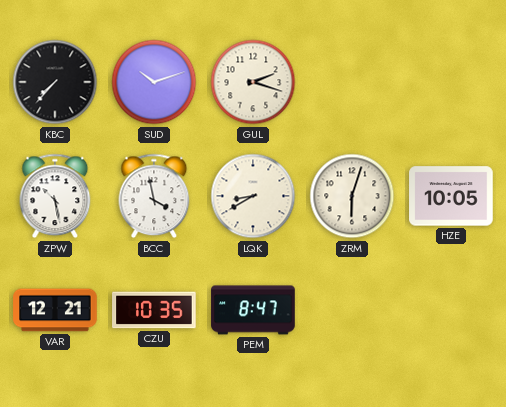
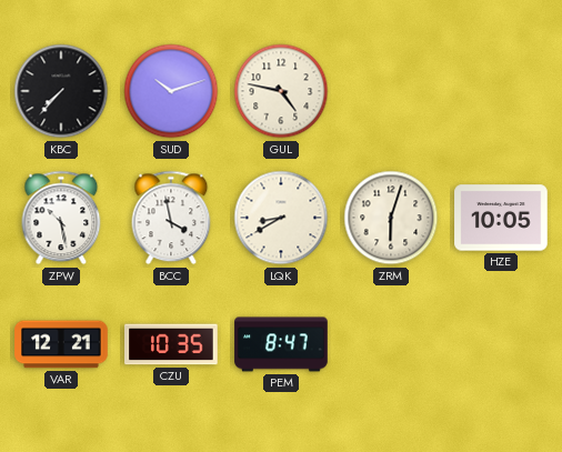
GUL: 2:18 -> 4:47
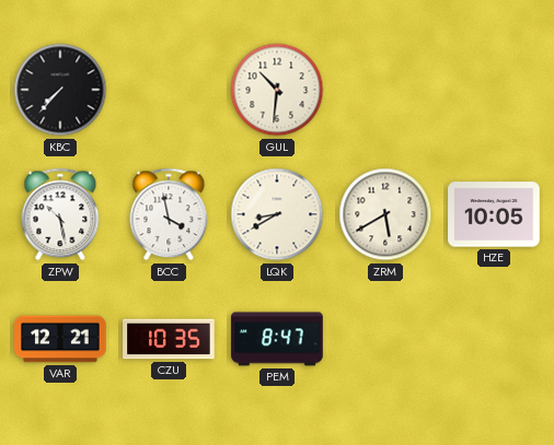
SUD: 10:12 -> none
GUL: 4:47 -> 10:31
ZRM: 6:03 -> 5:40
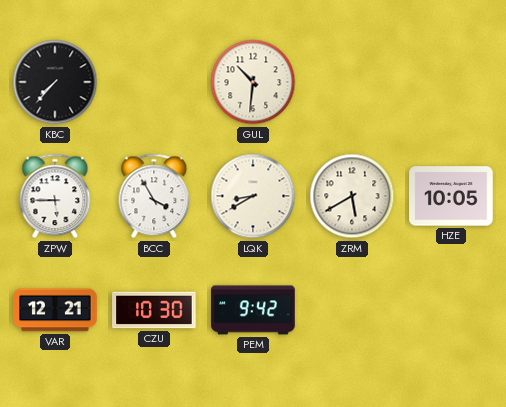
ZPW: 10:28 -> 5:45
BCC: 3:58 -> 3:55
CZU: 10:35 -> 10:30
PEM: 8:47 -> 9:42
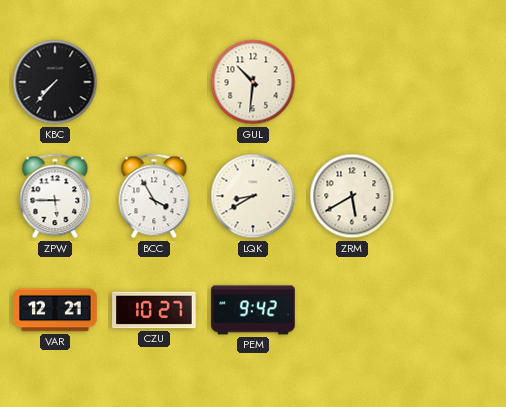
HZE: 10:05 -> none
CZU: 10:30 -> 10:27
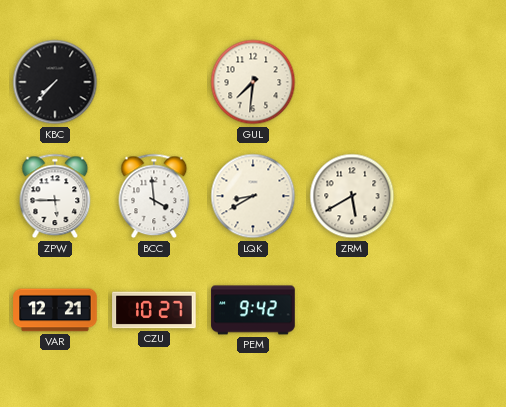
GUL: 10:31 -> 7:31
BCC: 3:55 -> 3:59
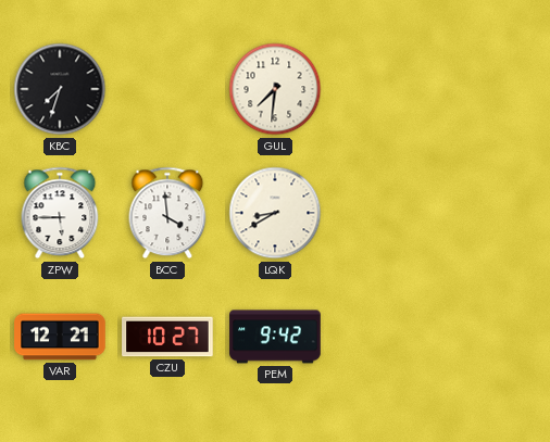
KBC: 7:37 -> 7:33
ZRM: 5:40 -> none
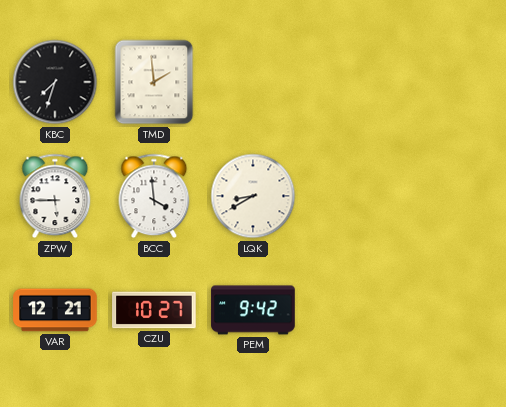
TMD: none -> 1:59
GUL: 7:31 -> none
